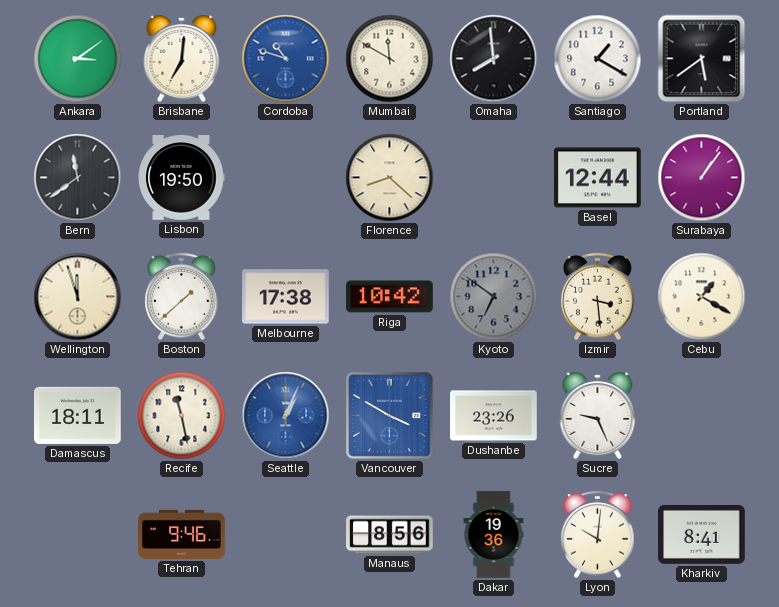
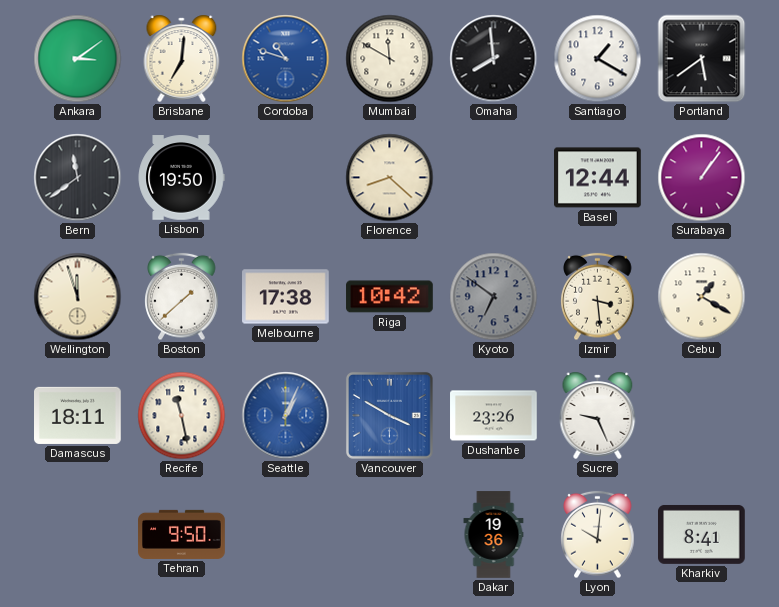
Tehran: 9:46 -> 9:50
Manaus: 8:56 -> none
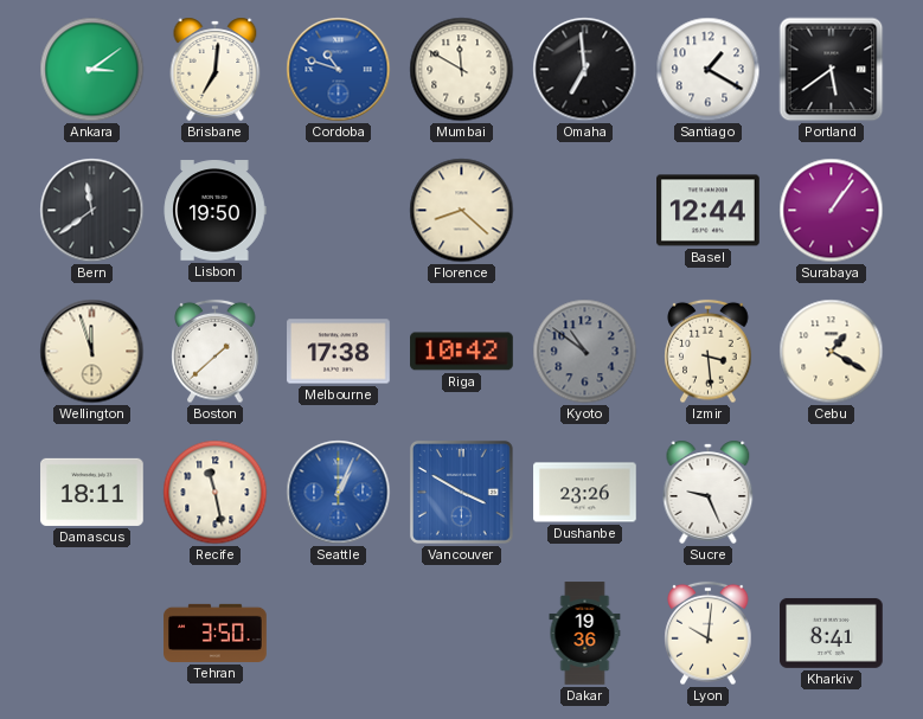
Omaha: 7:59 -> 6:59
Kyoto: 6:51 -> 10:51
Tehran: 9:50 -> 3:50
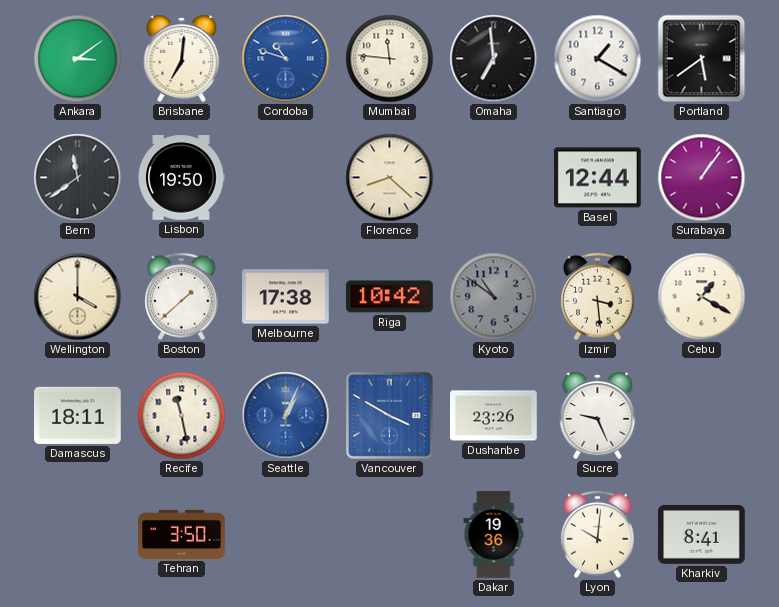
Mumbai: 11:50 -> 11:46
Wellington: 11:57 -> 4:00
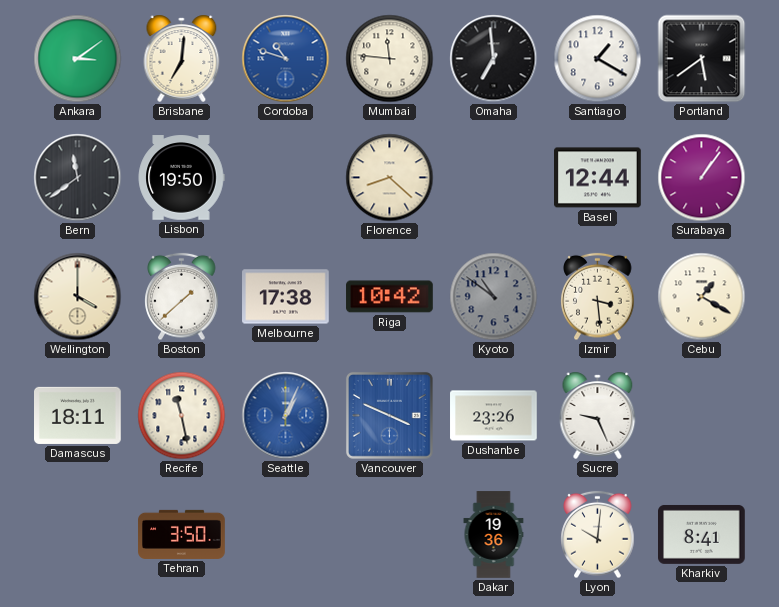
Vancouver: 3:50 -> 3:49
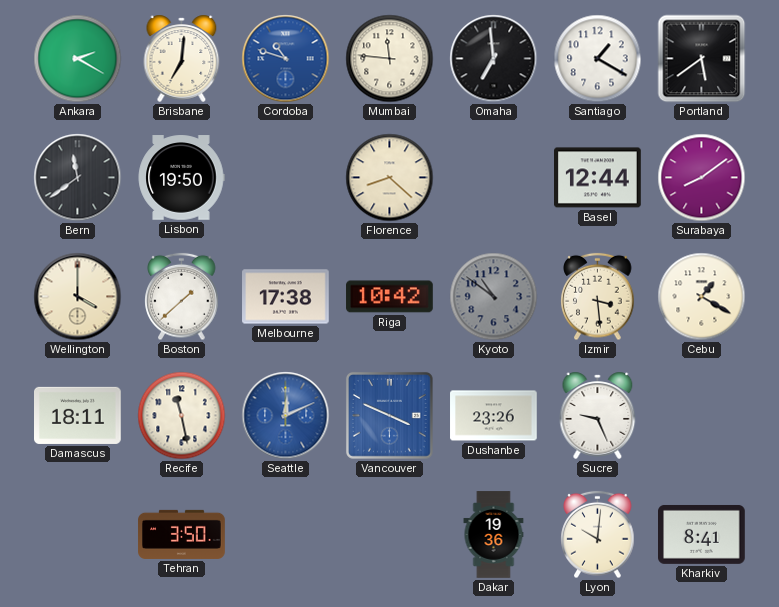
Ankara: 3:09 -> 2:20
Surabaya: 1:06 -> 8:09
Seattle: 1:04 -> 12:11
